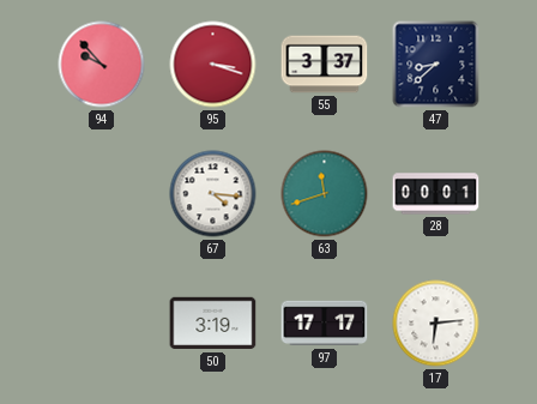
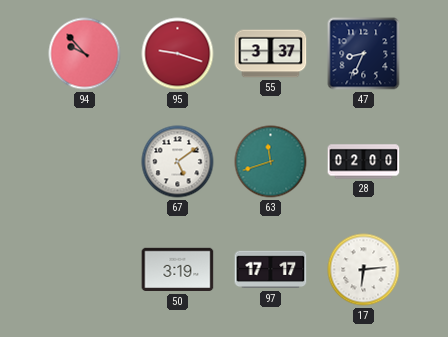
95: 3:18 -> 9:18
47: 8:38 -> 8:34
67: 4:16 -> 5:09
28: 00:01 -> 02:00
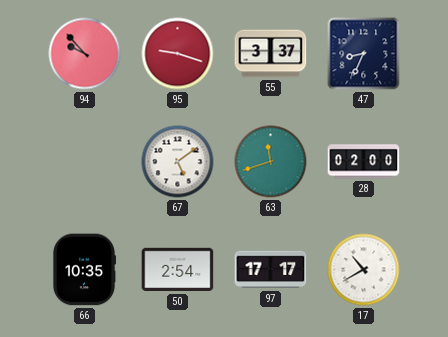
66: none -> 10:35
50: 3:19 -> 2:54
17: 6:14 -> 10:40
